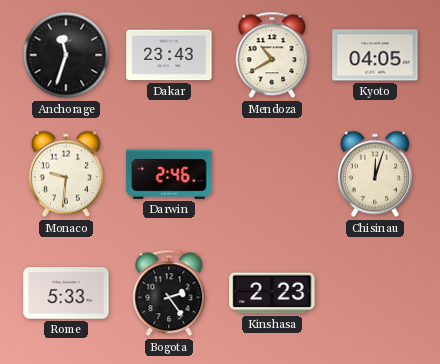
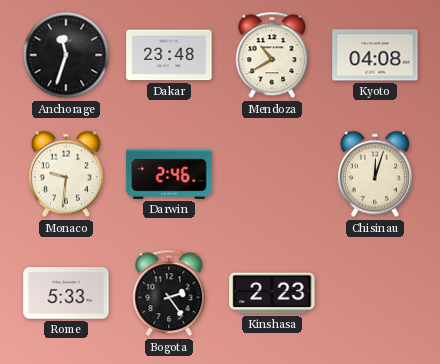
Dakar: 23:43 -> 23:48
Kyoto: 04:05 -> 04:08
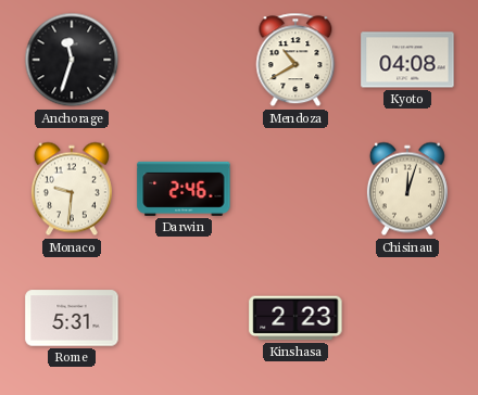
Dakar: 23:48 -> none
Rome: 5:33 -> 5:31
Bogota: 2:24 -> none
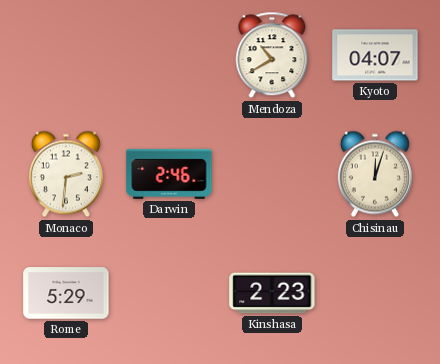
Anchorage: 11:33 -> none
Kyoto: 04:08 -> 04:07
Monaco: 9:31 -> 2:31
Rome: 5:31 -> 5:29
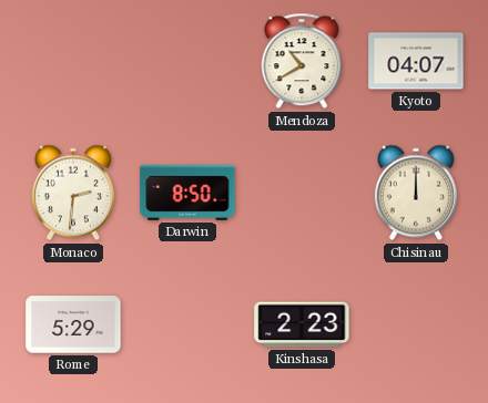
Darwin: 2:46 -> 8:50
Chisinau: 12:03 -> 12:00
